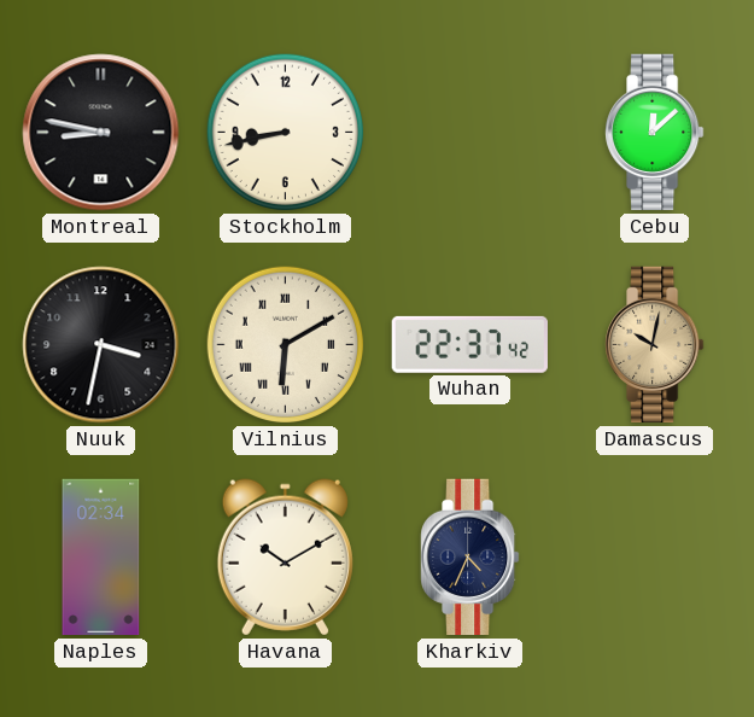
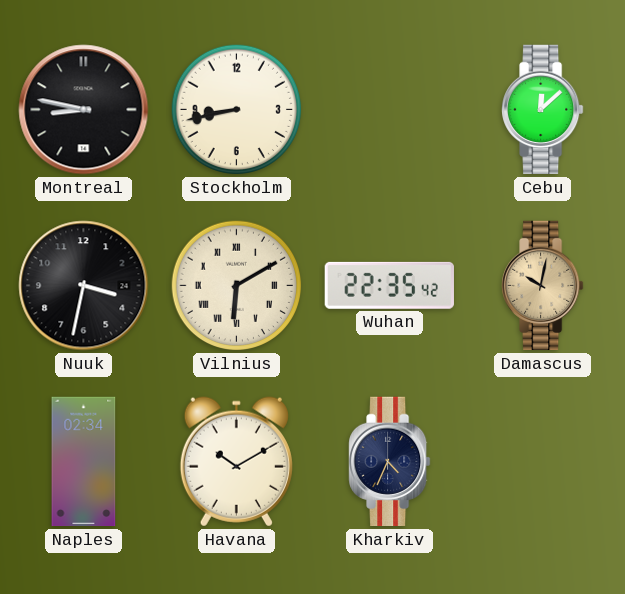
Wuhan: 22:37 -> 22:35
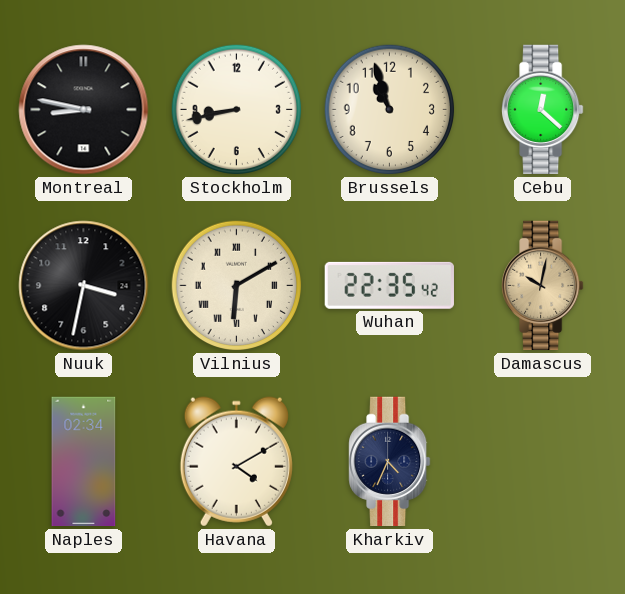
Brussels: none -> 10:57
Cebu: 12:08 -> 12:22
Havana: 10:10 -> 4:10
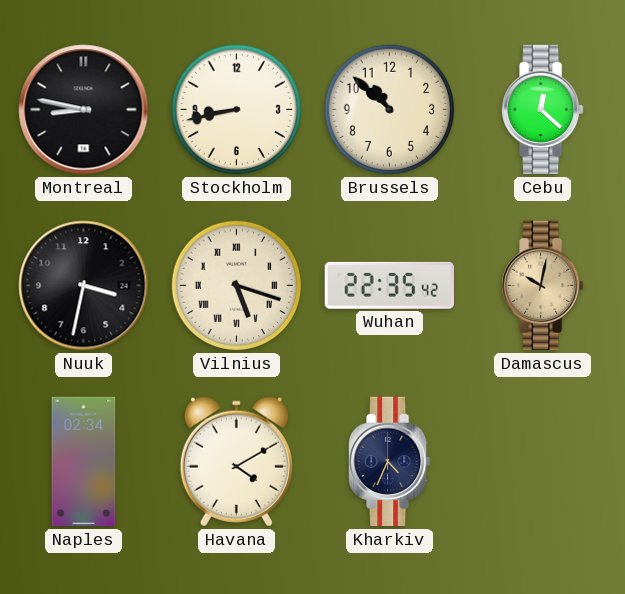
Brussels: 10:57 -> 10:52
Vilnius: 6:10 -> 5:18
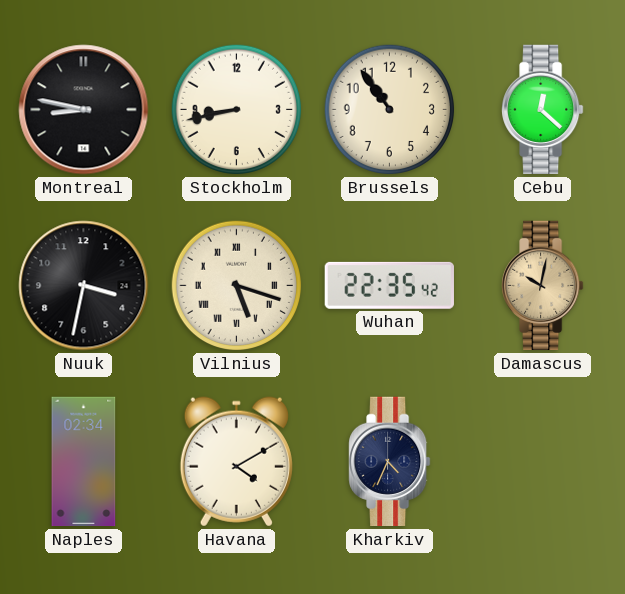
Brussels: 10:52 -> 10:54
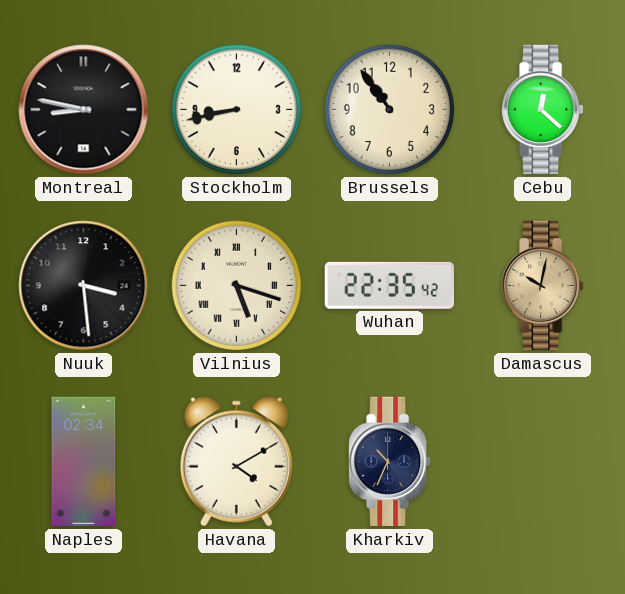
Nuuk: 3:32 -> 3:29
Kharkiv: 4:34 -> 10:34
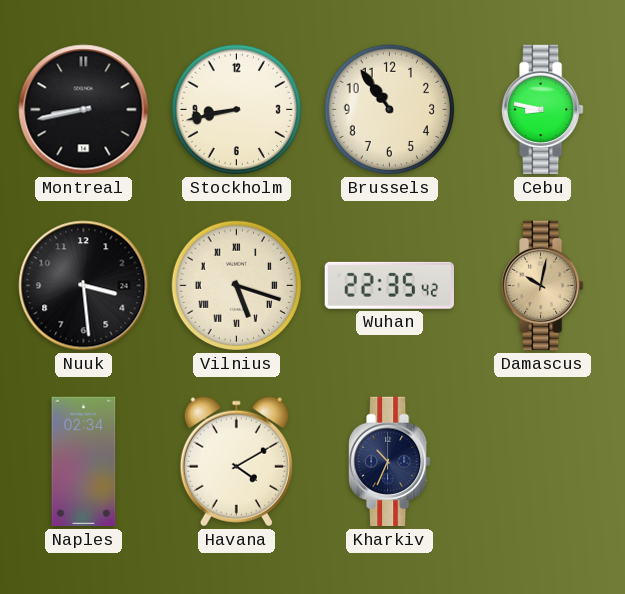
Montreal: 8:47 -> 8:43
Cebu: 12:22 -> 8:47
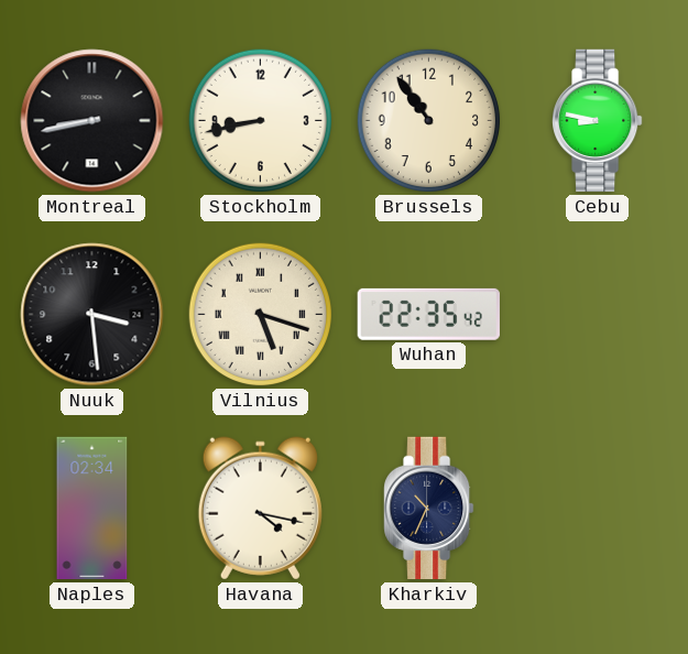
Damascus: 10:02 -> none
Havana: 4:10 -> 4:17
